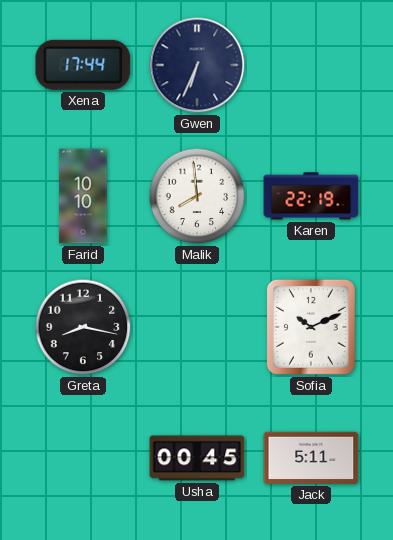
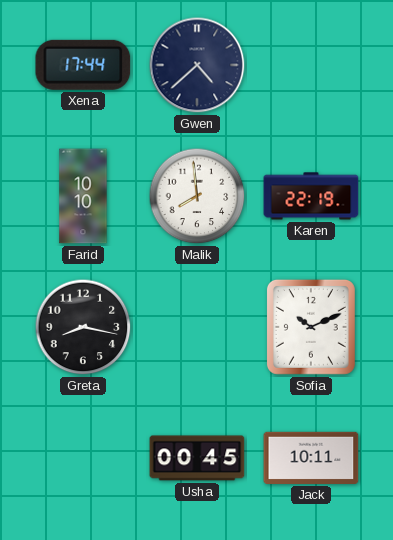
Gwen: 6:34 -> 4:38
Jack: 5:11 -> 10:11
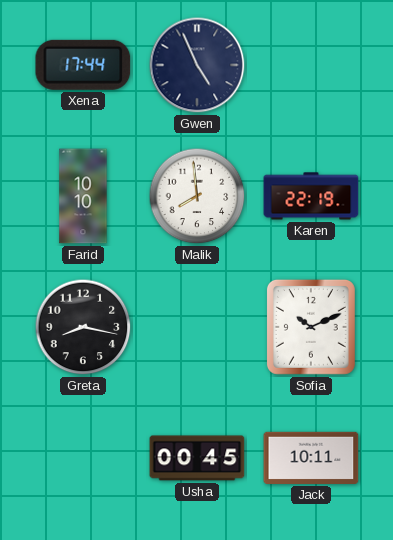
Gwen: 4:38 -> 4:56
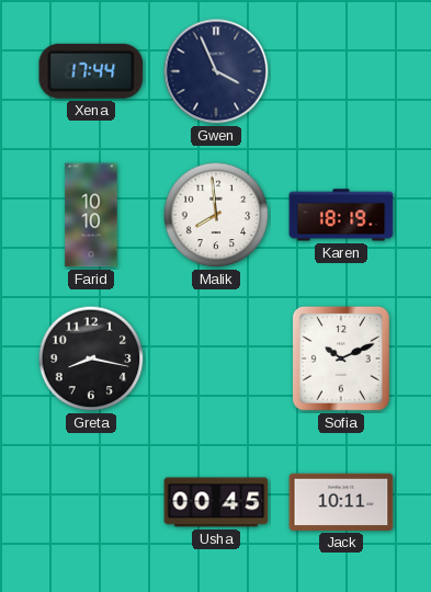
Gwen: 4:56 -> 3:56
Karen: 22:19 -> 18:19
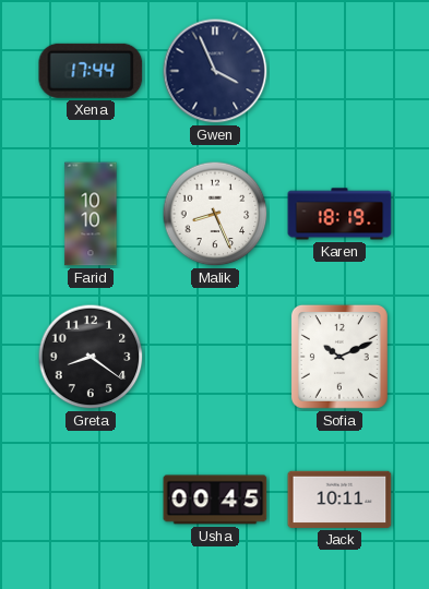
Malik: 7:59 -> 8:26
Greta: 8:17 -> 8:21
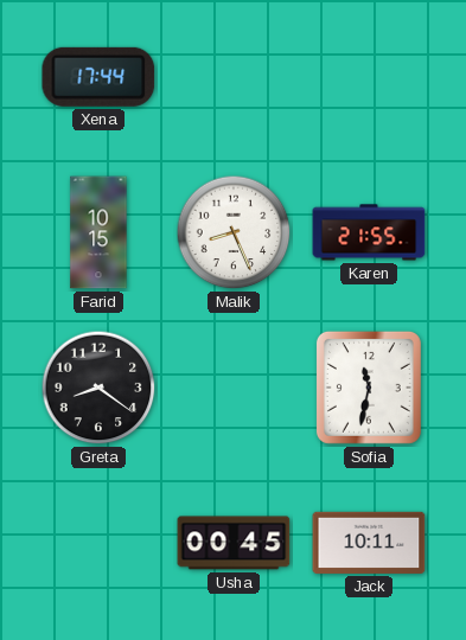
Gwen: 3:56 -> none
Farid: 10:10 -> 10:15
Karen: 18:19 -> 21:55
Sofia: 10:11 -> 11:32
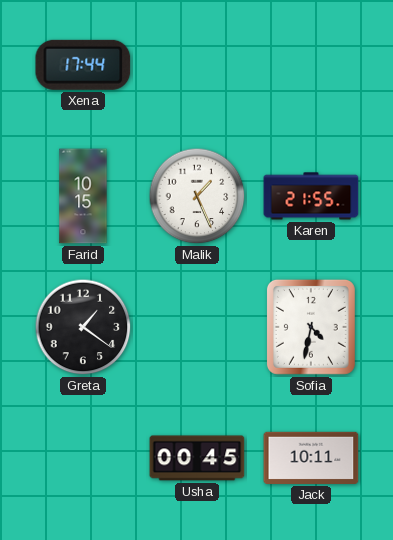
Malik: 8:26 -> 1:26
Greta: 8:21 -> 1:21
Sofia: 11:32 -> 4:32
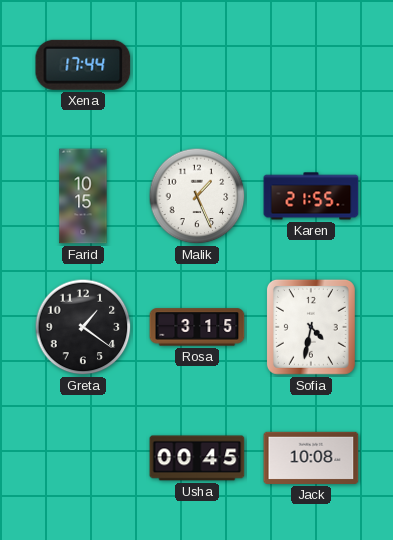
Rosa: none -> 3:15
Jack: 10:11 -> 10:08
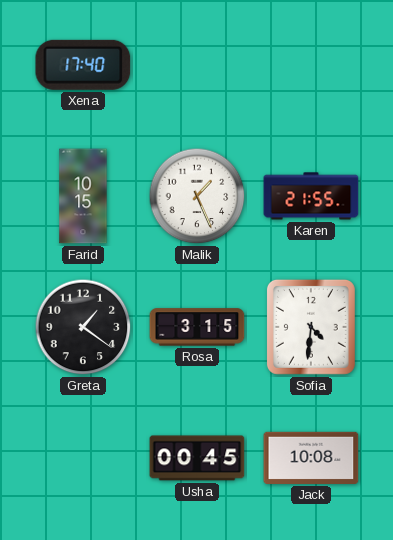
Xena: 17:44 -> 17:40
Sofia: 4:32 -> 4:31
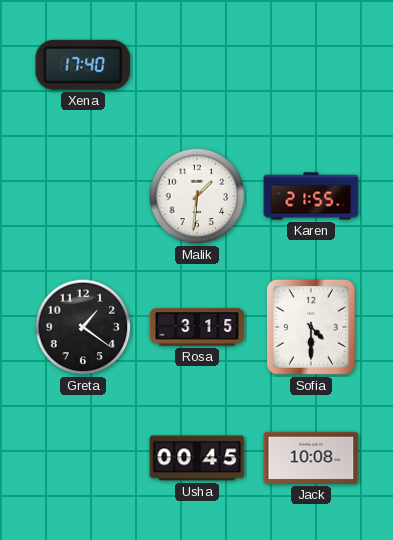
Farid: 10:15 -> none
Malik: 1:26 -> 1:31
Sofia: 4:31 -> 4:30
